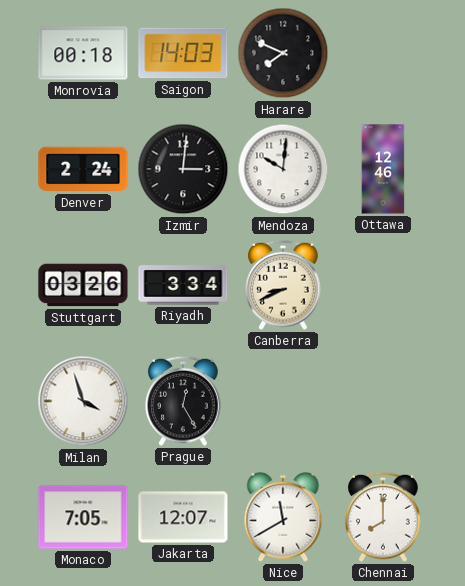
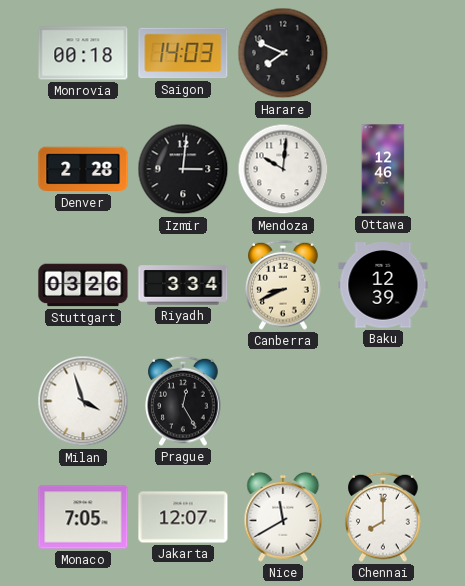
Denver: 2:24 -> 2:28
Baku: none -> 12:39
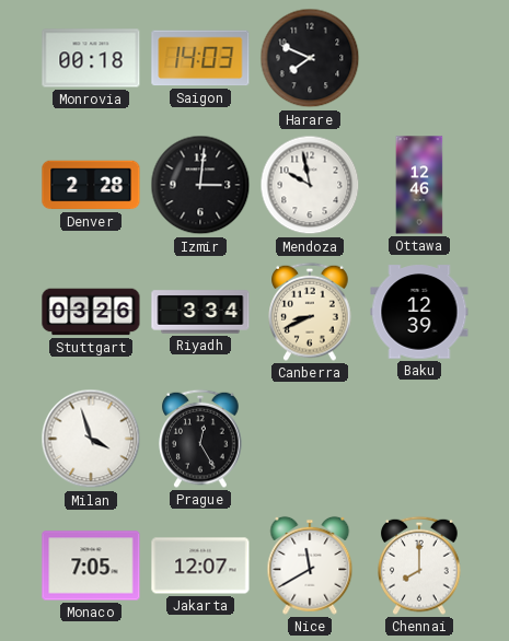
Mendoza: 10:01 -> 9:58
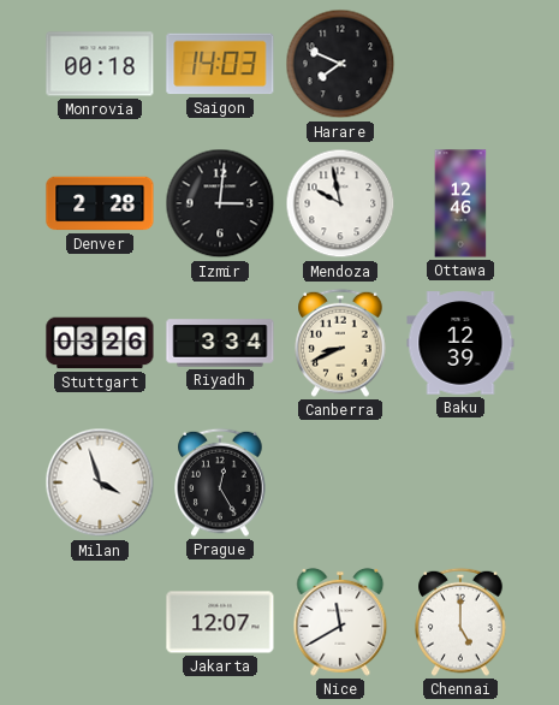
Monaco: 7:05 -> none
Chennai: 8:00 -> 5:00
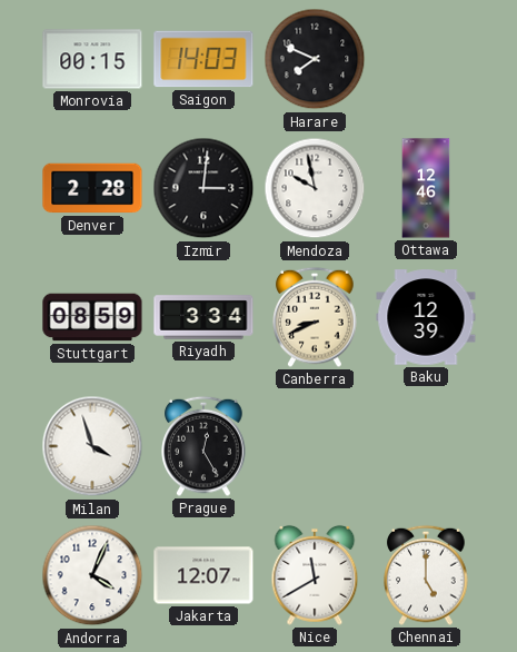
Monrovia: 00:18 -> 00:15
Stuttgart: 03:26 -> 08:59
Andorra: none -> 4:04
